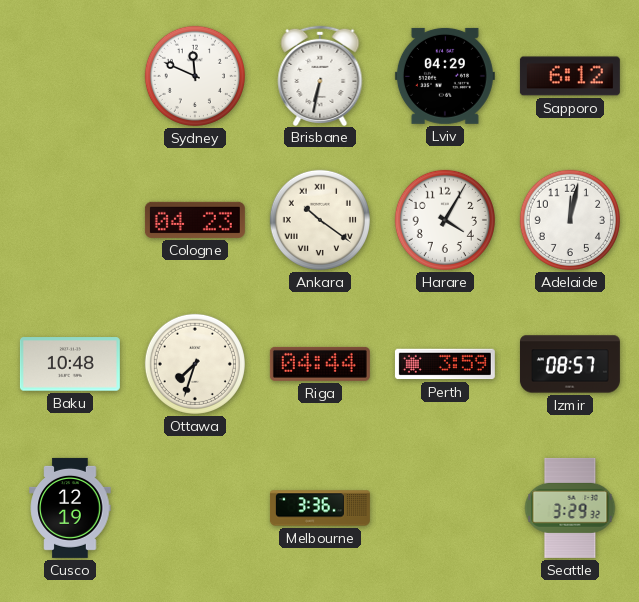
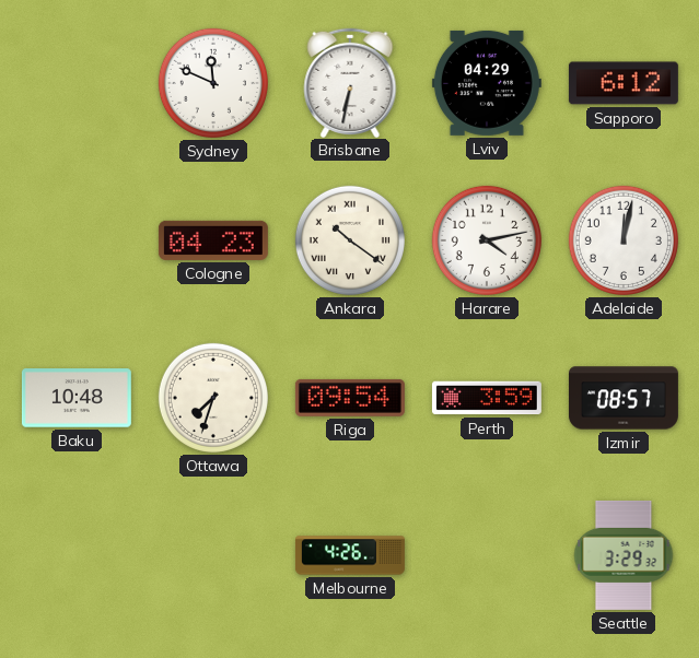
Harare: 4:05 -> 4:13
Riga: 04:44 -> 09:54
Cusco: 12:19 -> none
Melbourne: 3:36 -> 4:26
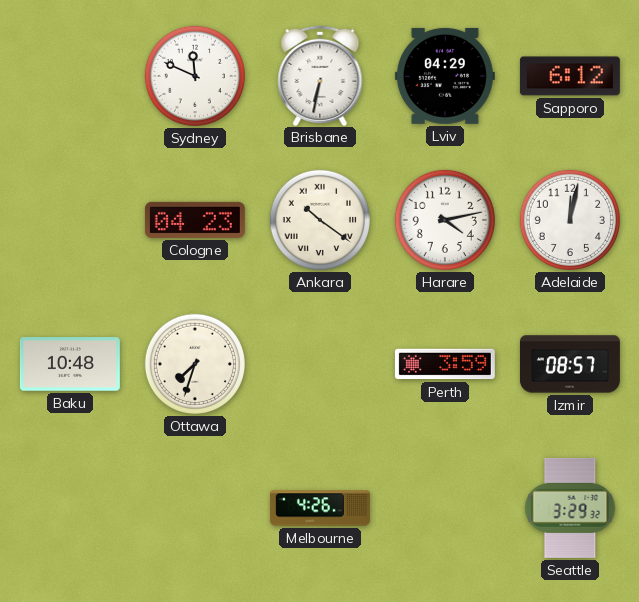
Riga: 09:54 -> none
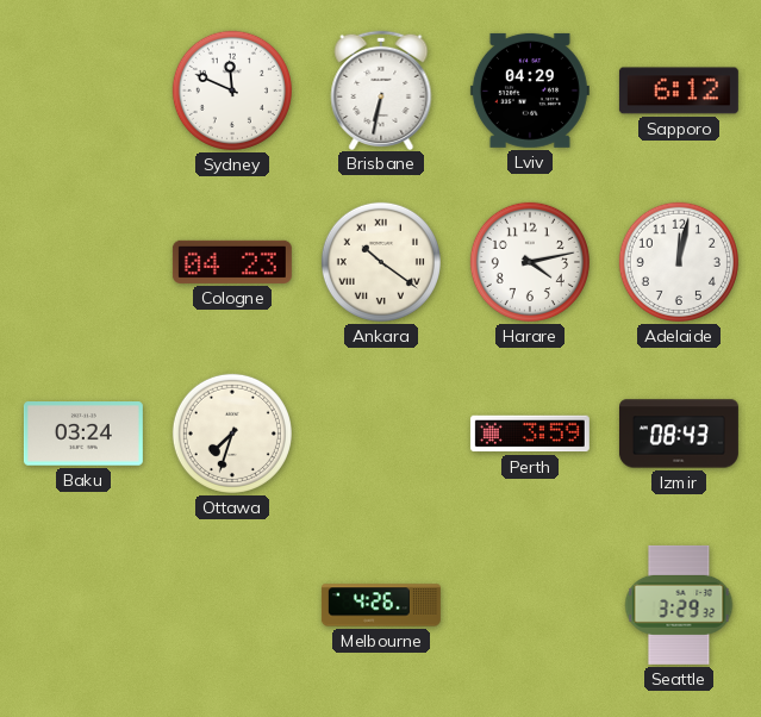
Baku: 10:48 -> 03:24
Izmir: 08:57 -> 08:43
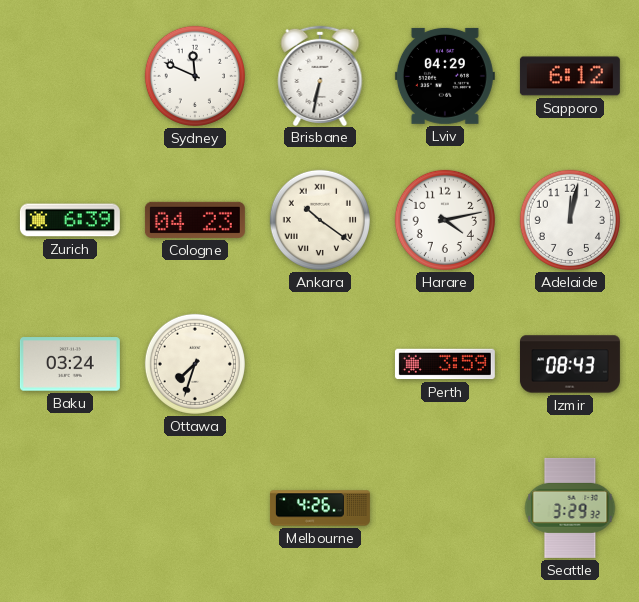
Zurich: none -> 6:39
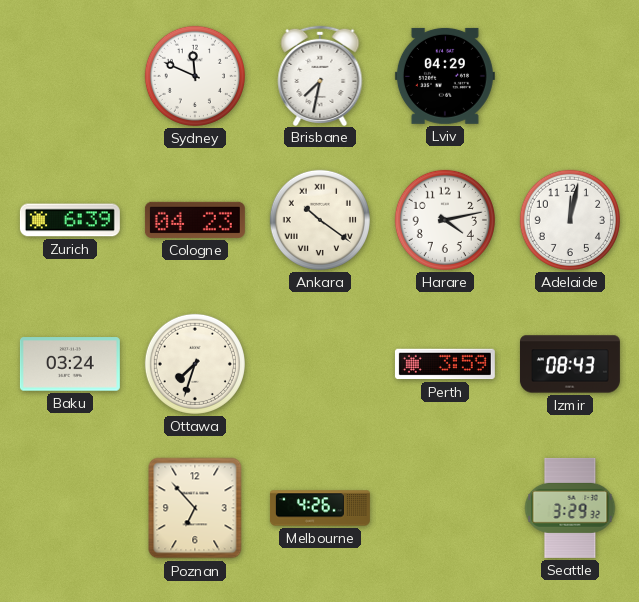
Brisbane: 6:32 -> 7:32
Sapporo: 6:12 -> none
Poznan: none -> 6:53
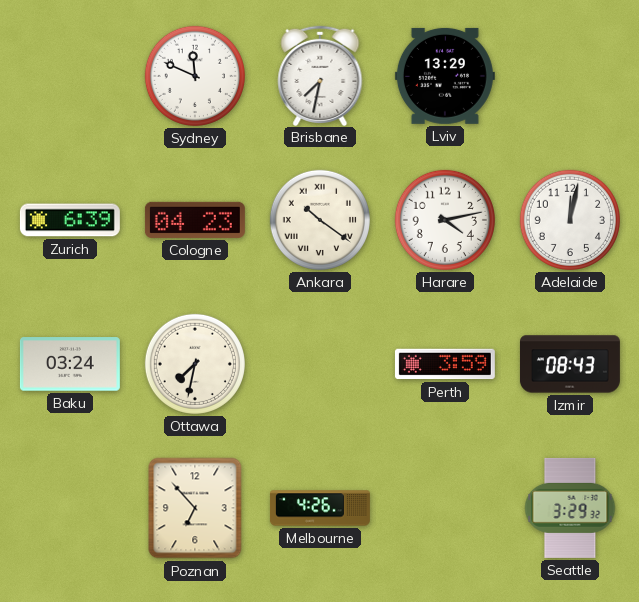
Lviv: 04:29 -> 13:29
Ottawa: 7:33 -> 7:32
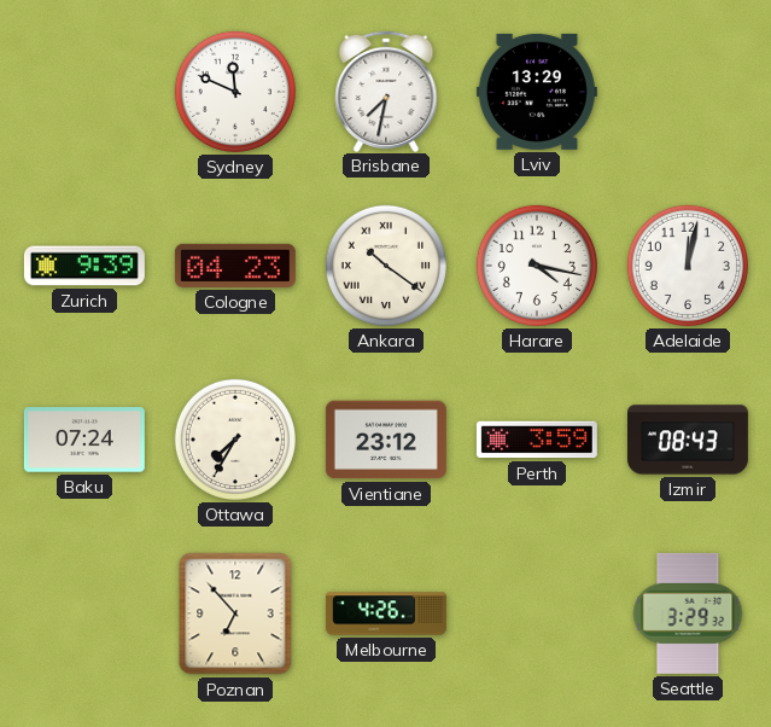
Zurich: 6:39 -> 9:39
Harare: 4:13 -> 4:17
Baku: 03:24 -> 07:24
Ottawa: 7:32 -> 7:35
Vientiane: none -> 23:12
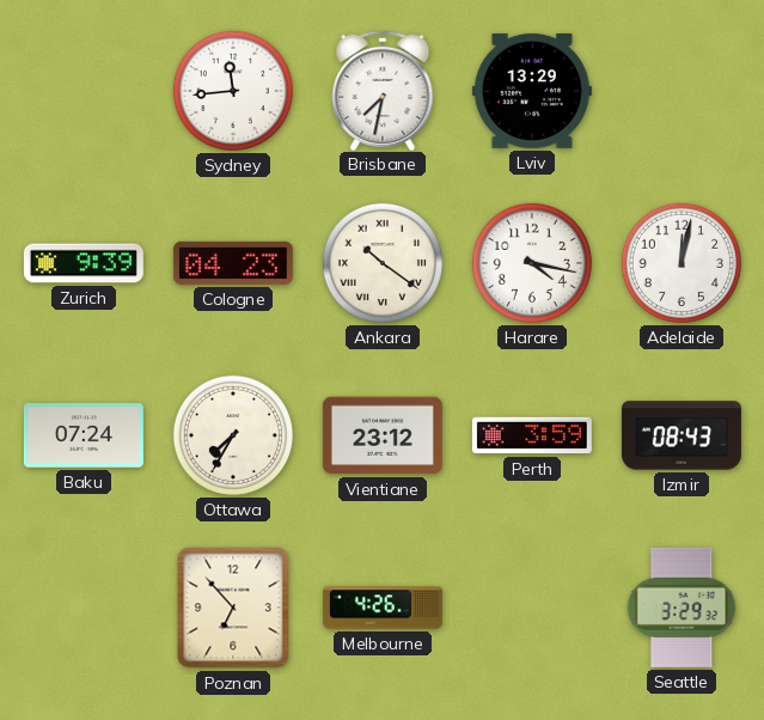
Sydney: 11:49 -> 11:44
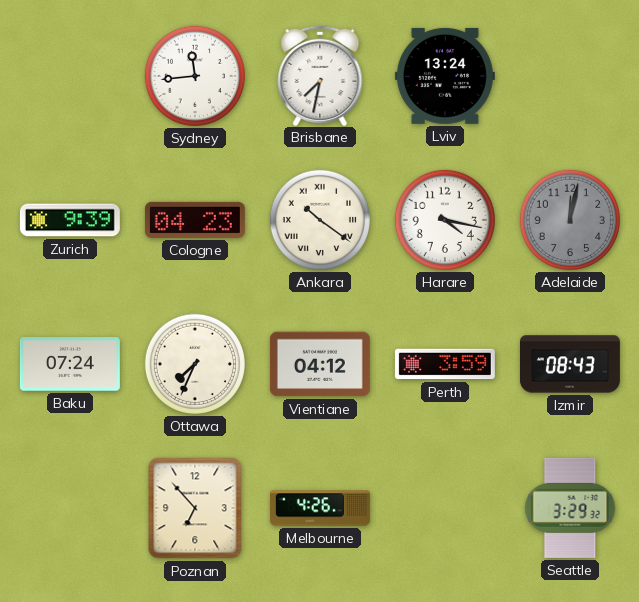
Lviv: 13:29 -> 13:24
Adelaide dial: white -> grey
Ottawa: 7:35 -> 7:34
Vientiane: 23:12 -> 04:12
